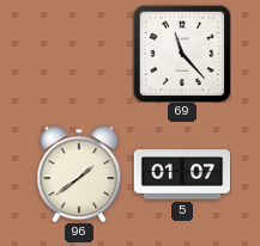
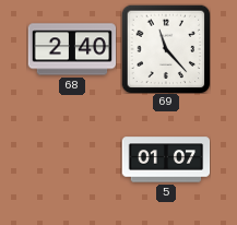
68: none -> 2:40
96: 1:39 -> none
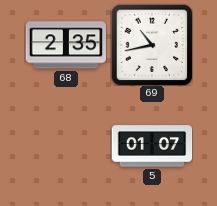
68: 2:40 -> 2:35
69: 11:23 -> 10:43
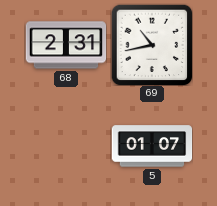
68: 2:35 -> 2:31
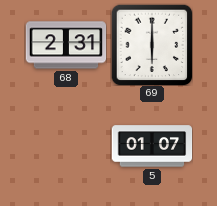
69: 10:43 -> 6:00
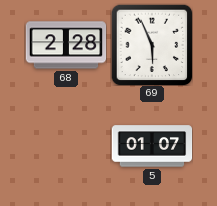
68: 2:31 -> 2:28
69: 6:00 -> 5:56
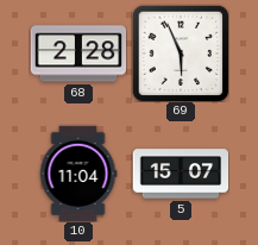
10: none -> 11:04
5: 01:07 -> 15:07
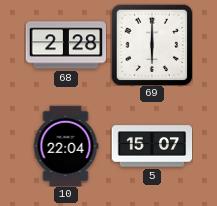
69: 5:56 -> 6:00
10: 11:04 -> 22:04
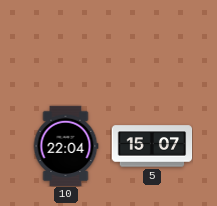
68: 2:28 -> none
69: 6:00 -> none
